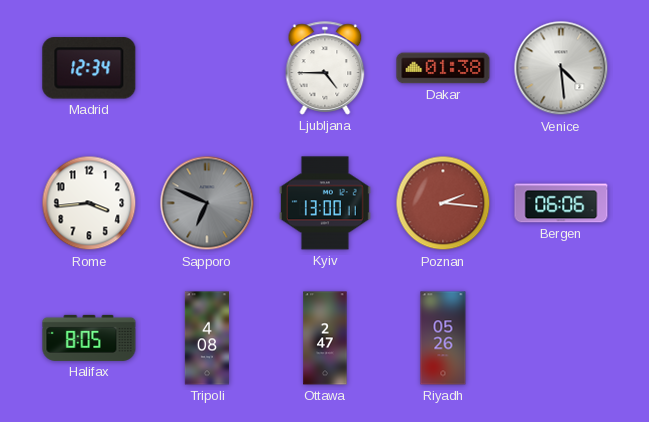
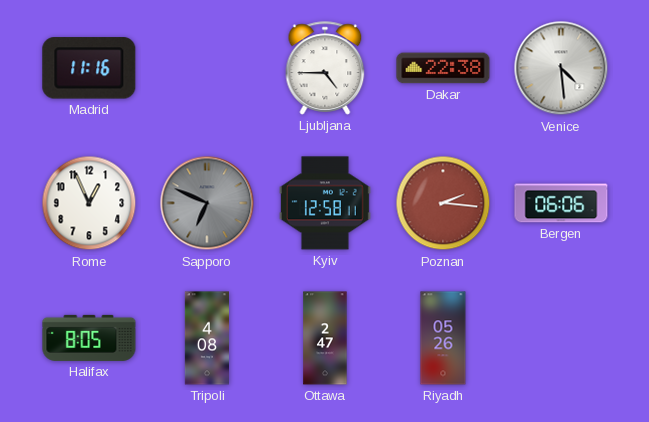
Madrid: 12:34 -> 11:16
Dakar: 01:38 -> 22:38
Rome: 3:44 -> 12:56
Kyiv: 13:00 -> 12:58
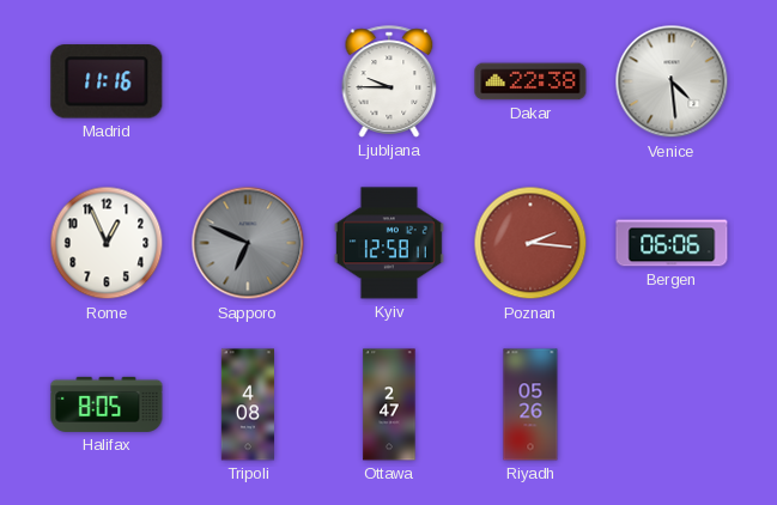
Ljubljana: 4:45 -> 9:45
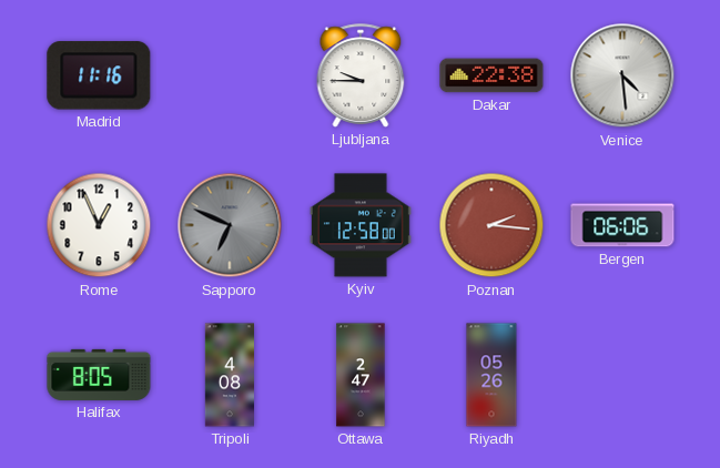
Kyiv: 12:58:11 -> 12:58:00
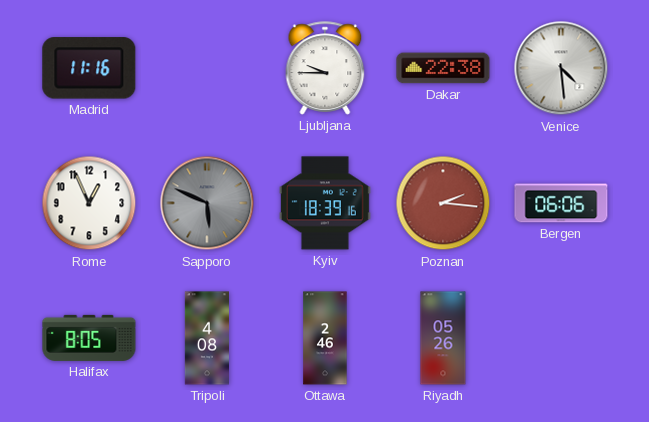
Sapporo: 6:49 -> 5:49
Kyiv: 12:58 -> 18:39
Ottawa: 2:47 -> 2:46
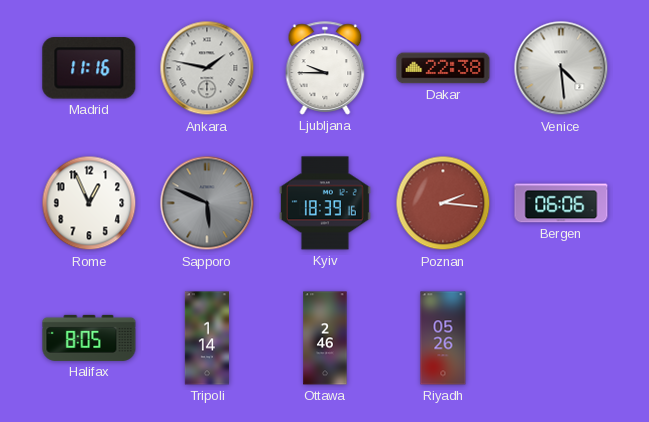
Ankara: none -> 1:47
Tripoli: 4:08 -> 1:14
